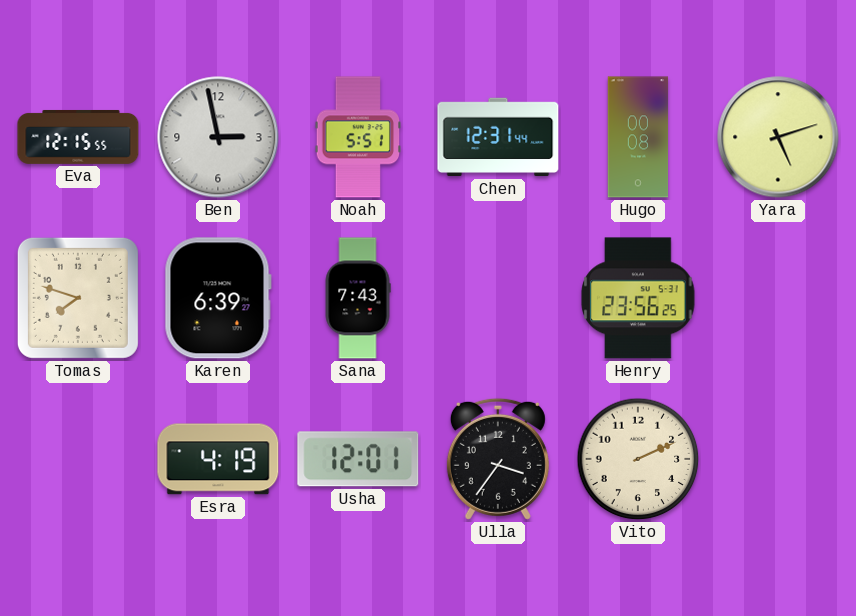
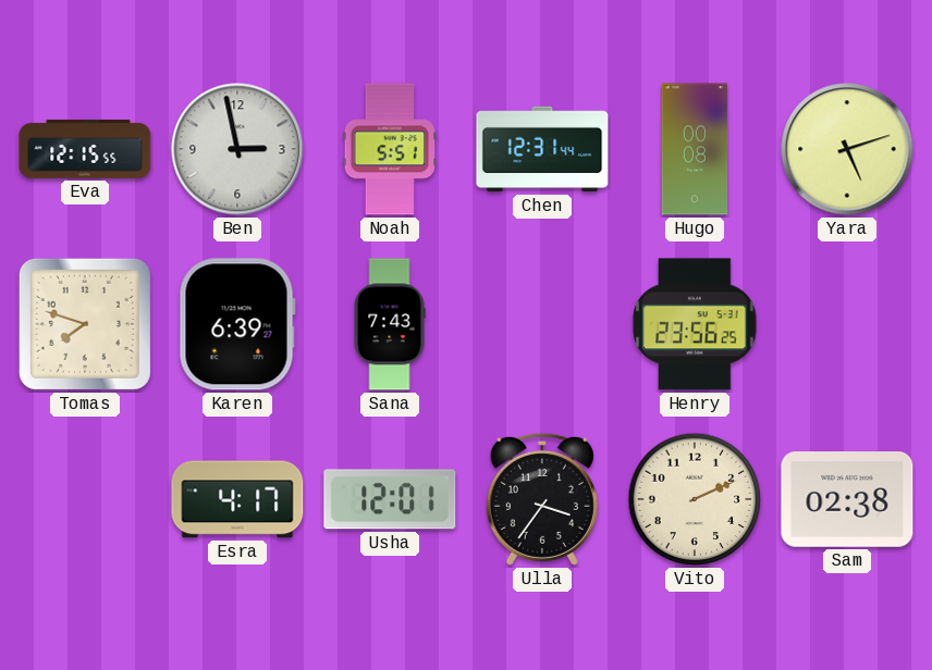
Esra: 4:19 -> 4:17
Sam: none -> 02:38
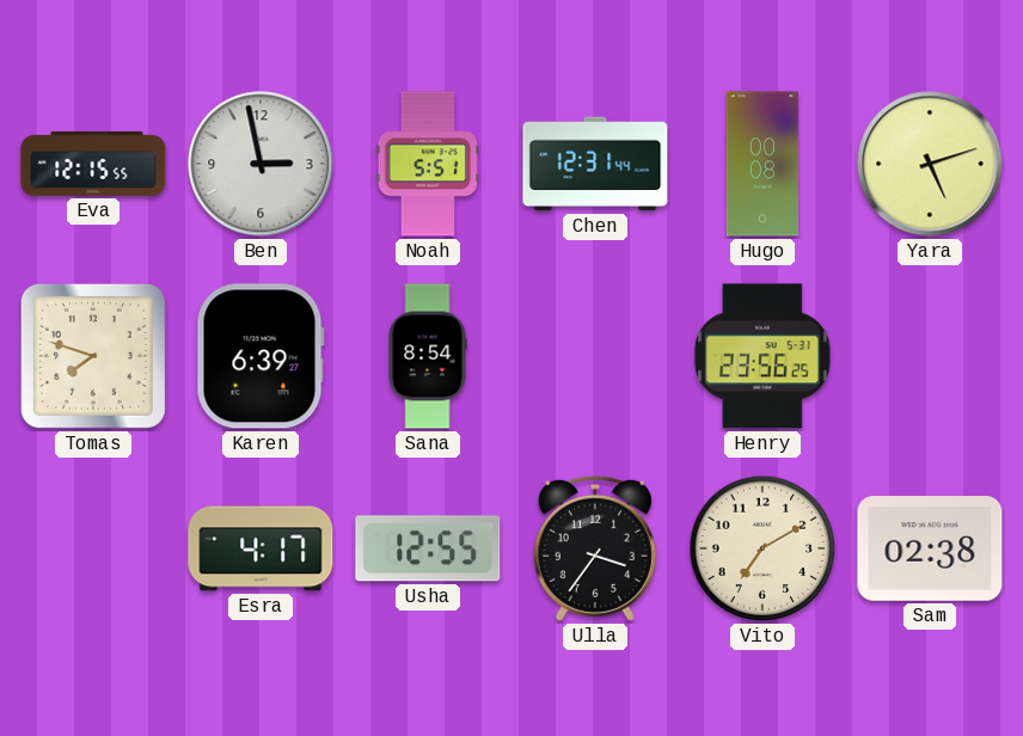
Sana: 7:43 -> 8:54
Usha: 12:01 -> 12:55
Vito: 2:11 -> 7:10
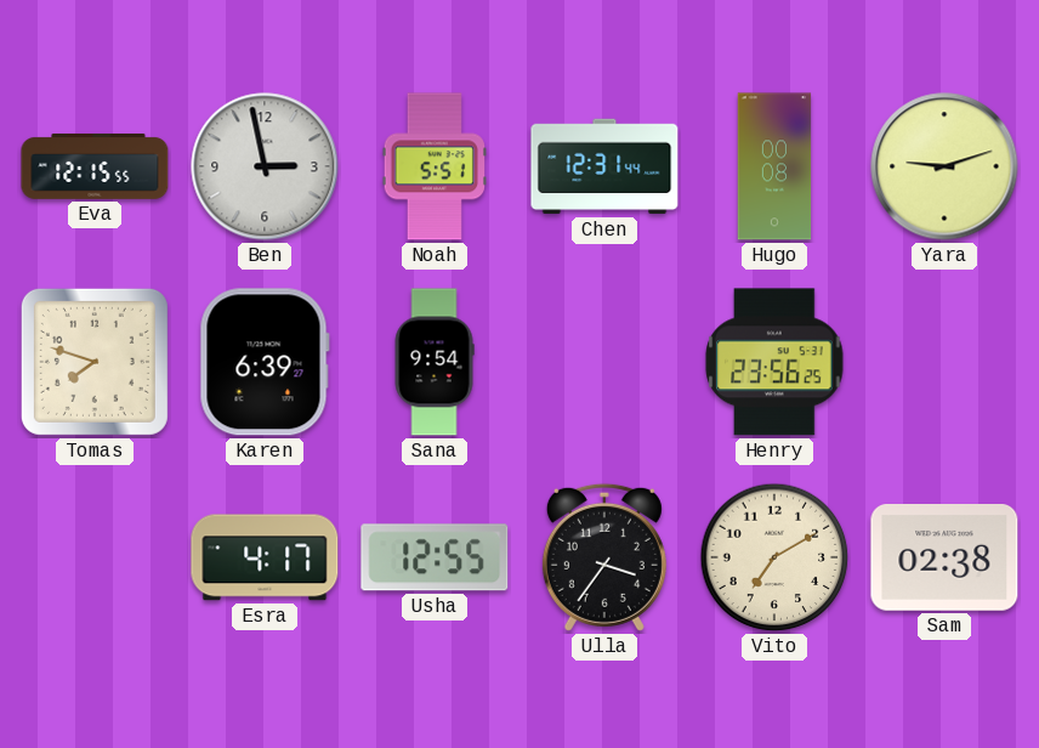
Yara: 5:12 -> 9:12
Sana: 8:54 -> 9:54
